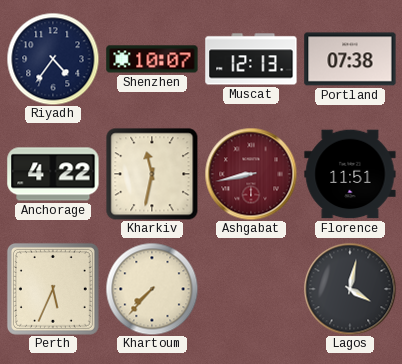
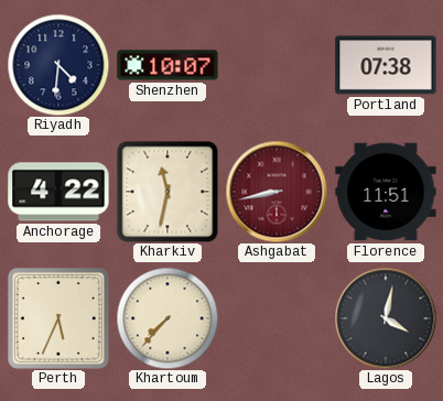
Riyadh: 4:36 -> 4:31
Muscat: 12:13 -> none
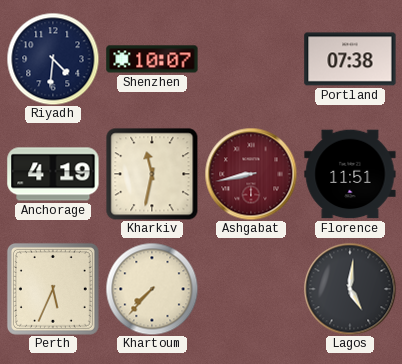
Anchorage: 4:22 -> 4:19
Lagos: 4:02 -> 5:01
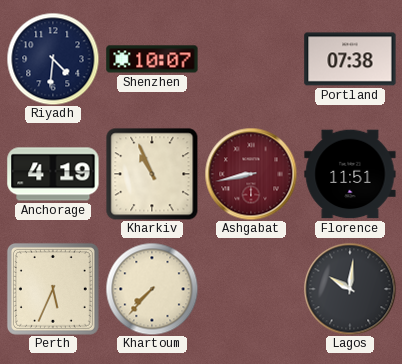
Kharkiv: 11:32 -> 10:56
Lagos: 5:01 -> 10:01
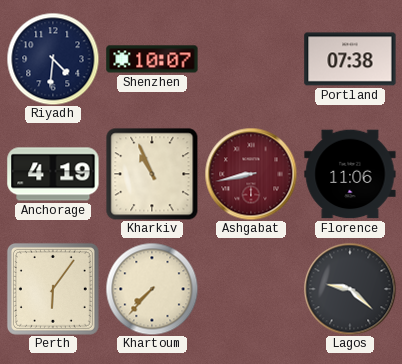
Florence: 11:51 -> 11:06
Perth: 5:34 -> 6:06
Lagos: 10:01 -> 9:22
